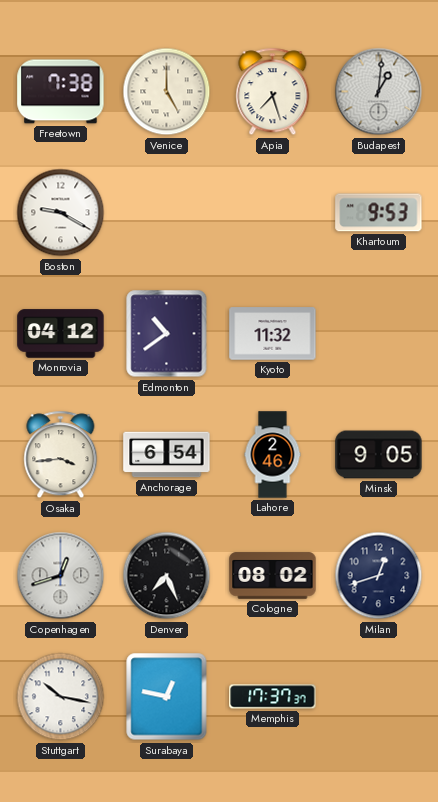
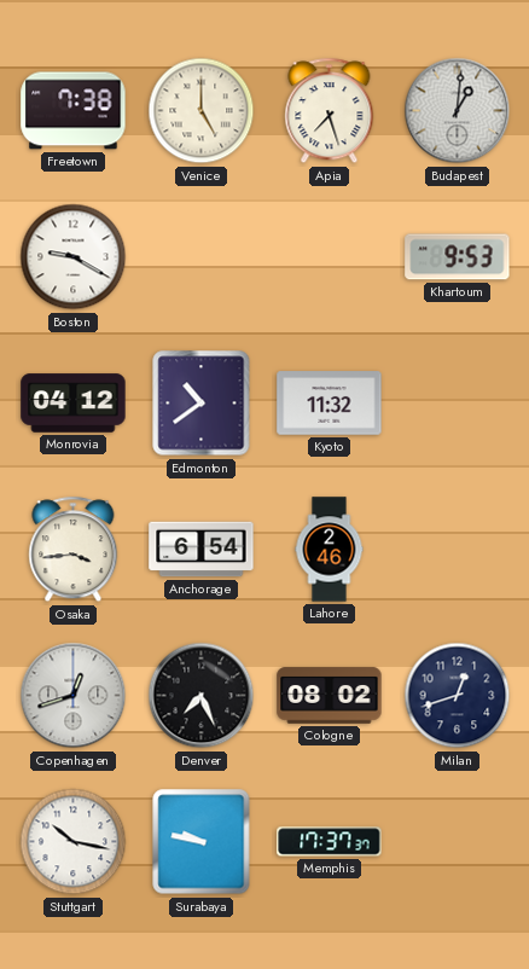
Minsk: 9:05 -> none
Surabaya: 12:47 -> 9:47
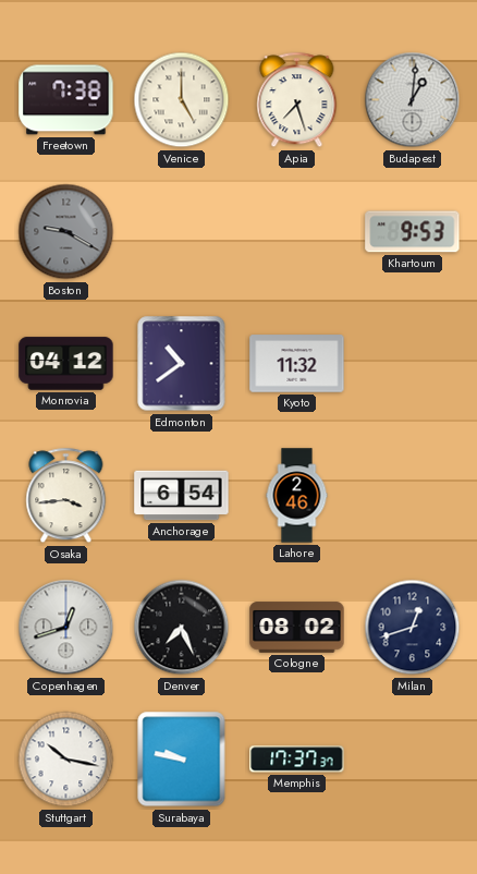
Boston dial: white -> grey
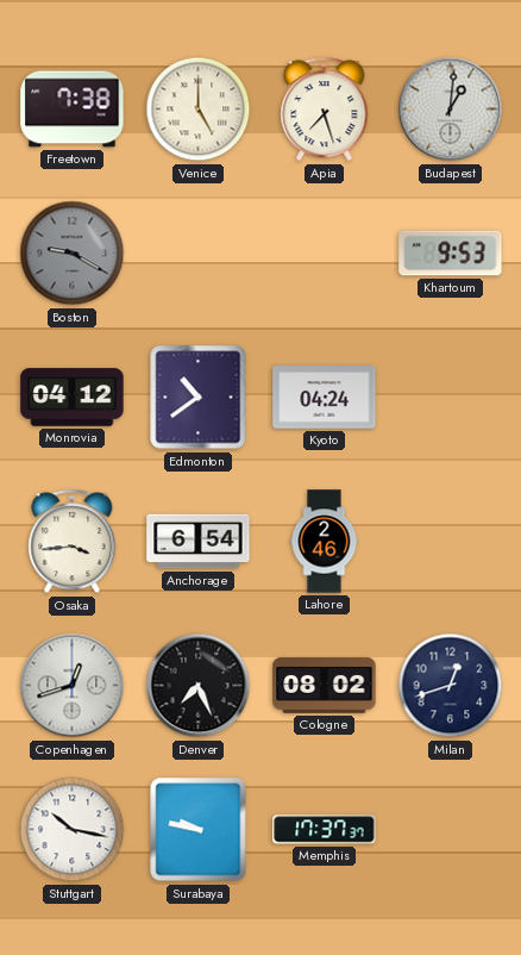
Kyoto: 11:32 -> 04:24
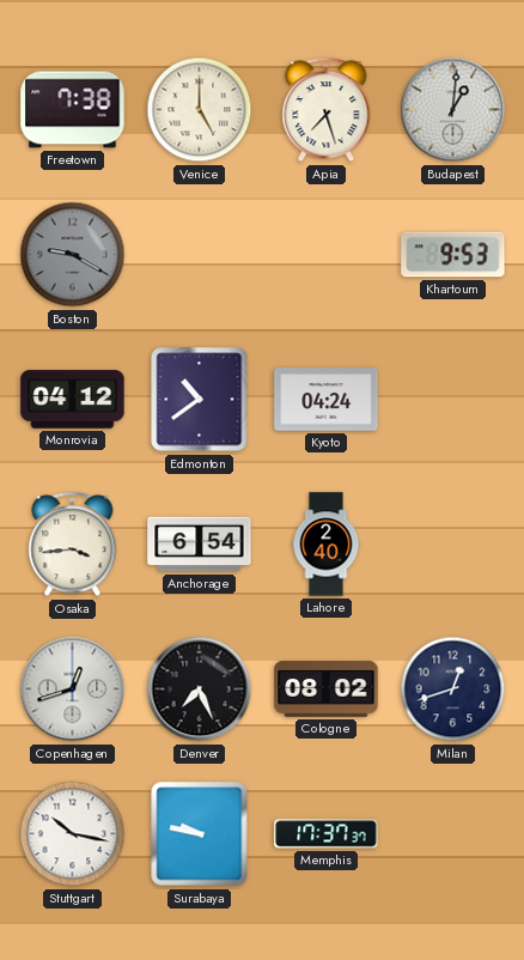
Lahore: 2:46 -> 2:40
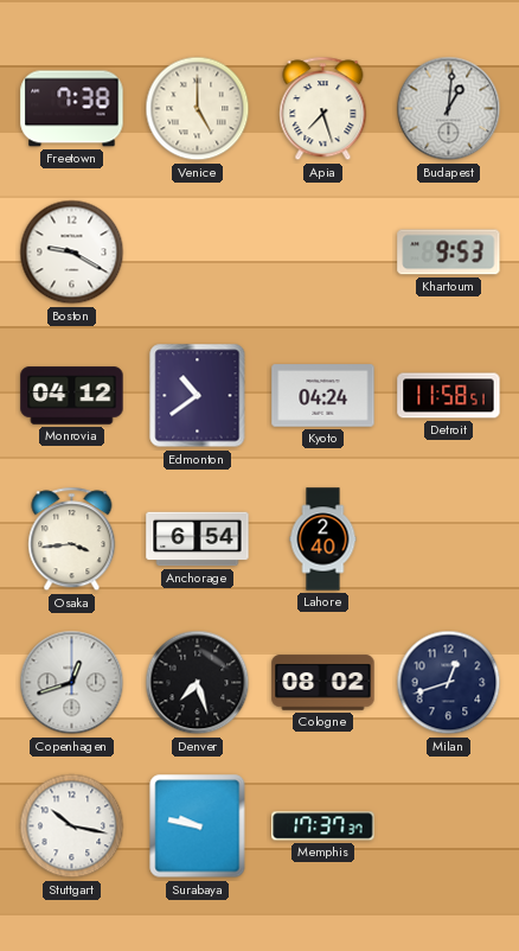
Boston dial: grey -> white
Detroit: none -> 11:58
Denver: 7:26 -> 7:27
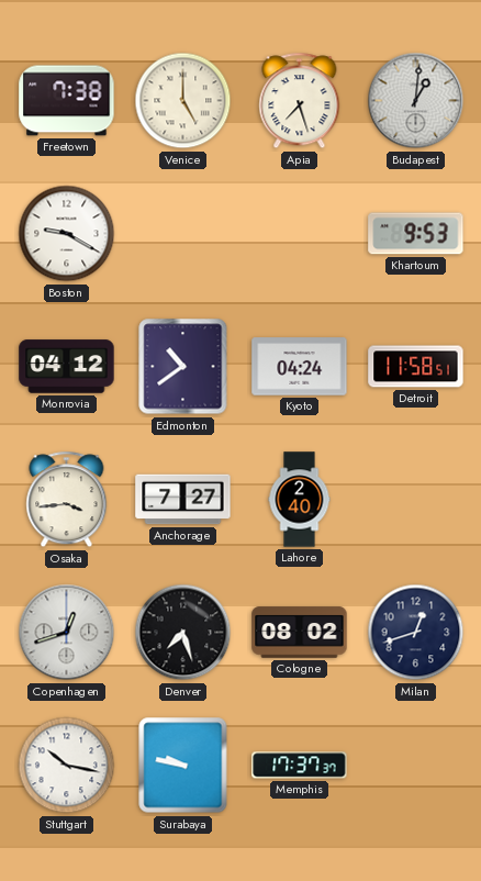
Anchorage: 6:54 -> 7:27
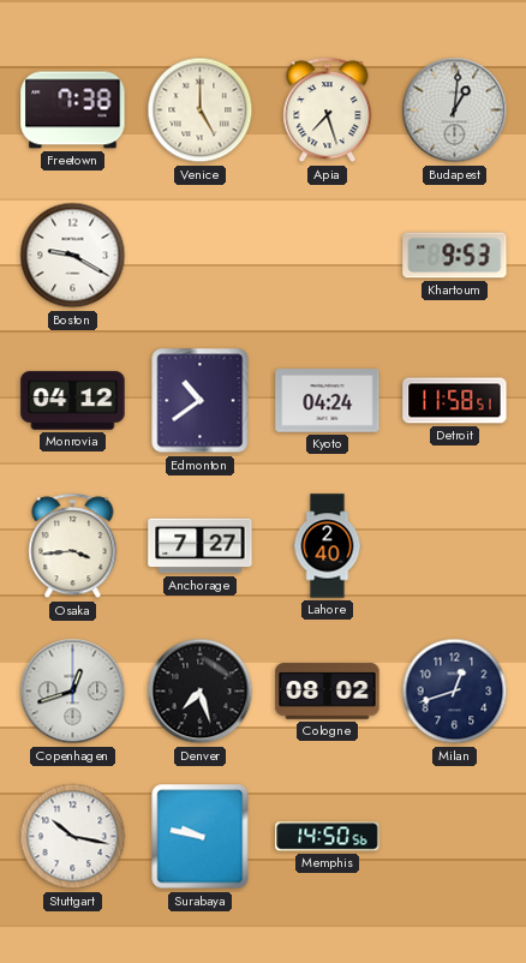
Memphis: 17:37 -> 14:50
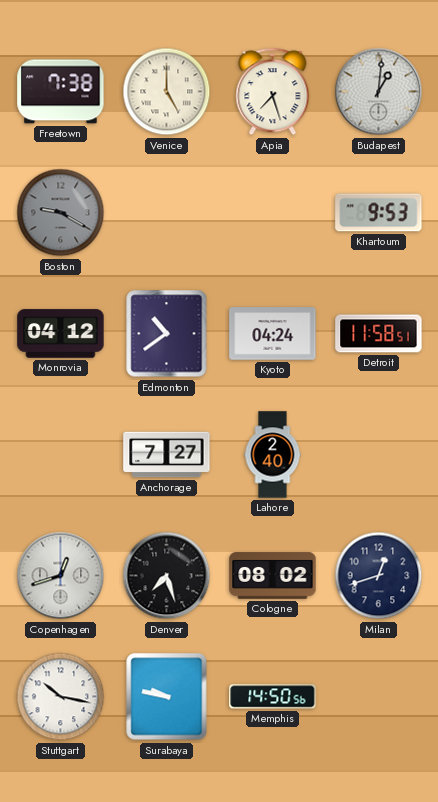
Boston dial: white -> grey
Osaka: 3:44 -> none
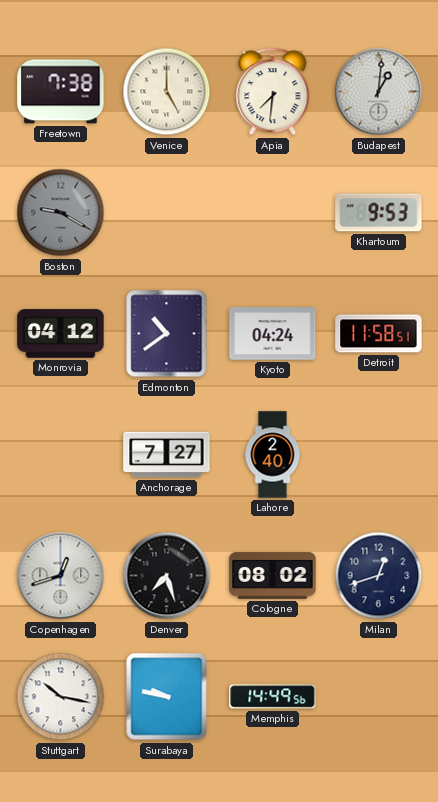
Apia: 7:27 -> 7:31
Memphis: 14:50 -> 14:49
